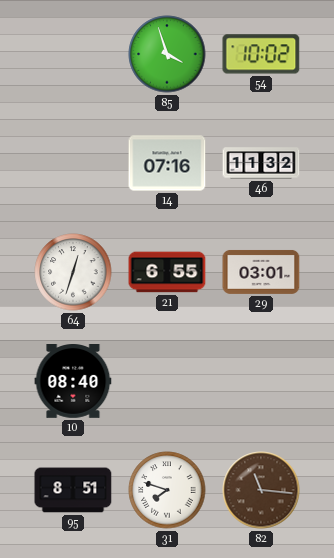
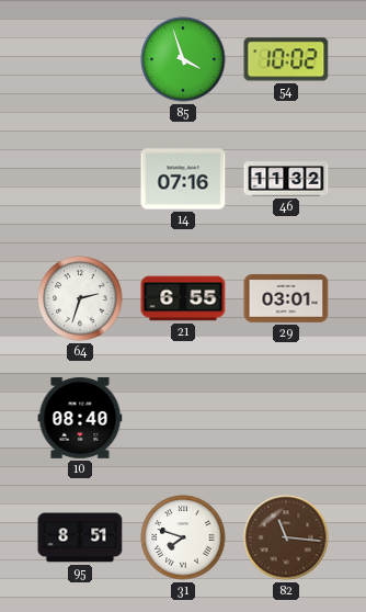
64: 12:33 -> 2:33
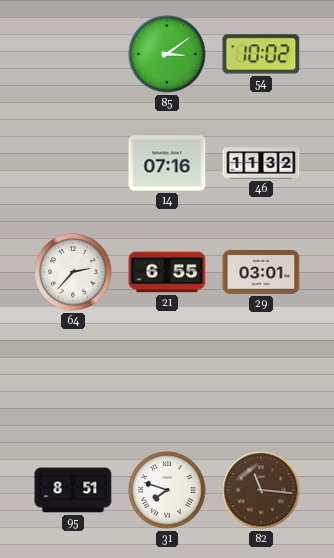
85: 3:57 -> 3:09
64: 2:33 -> 2:37
10: 08:40 -> none
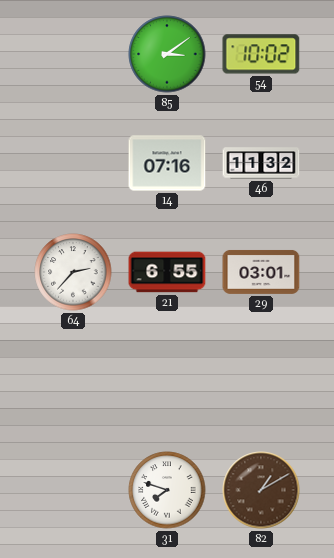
95: 8:51 -> none
82: 11:16 -> 1:10
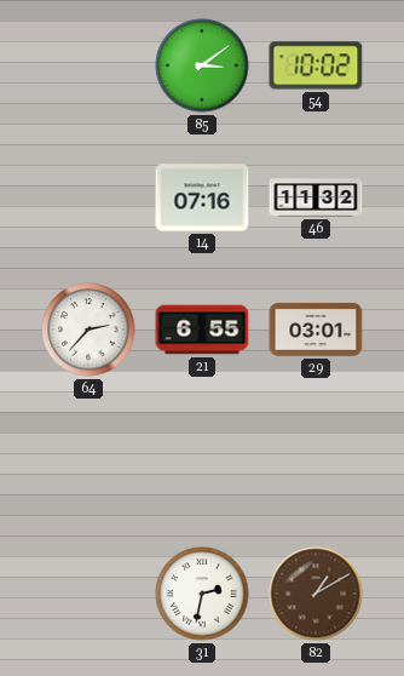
31: 7:48 -> 2:32
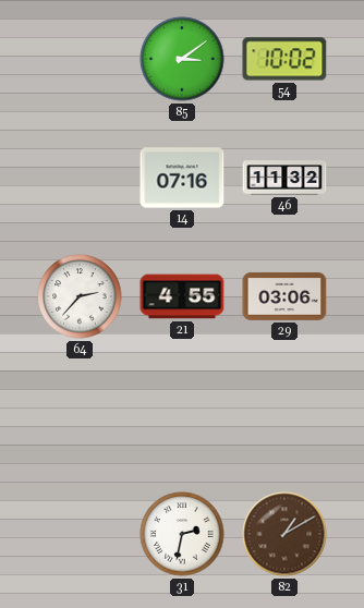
21: 6:55 -> 4:55
29: 03:01 -> 03:06
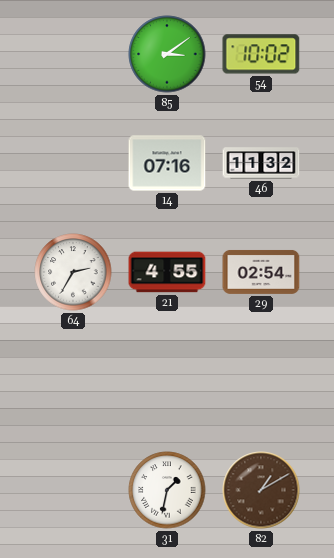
64: 2:37 -> 2:35
29: 03:06 -> 02:54
31: 2:32 -> 1:32
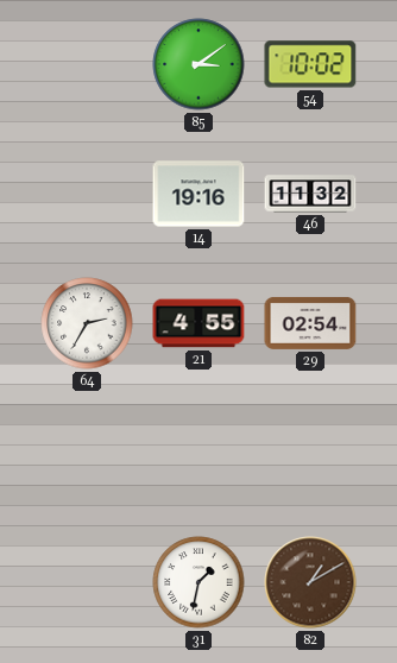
14: 07:16 -> 19:16
